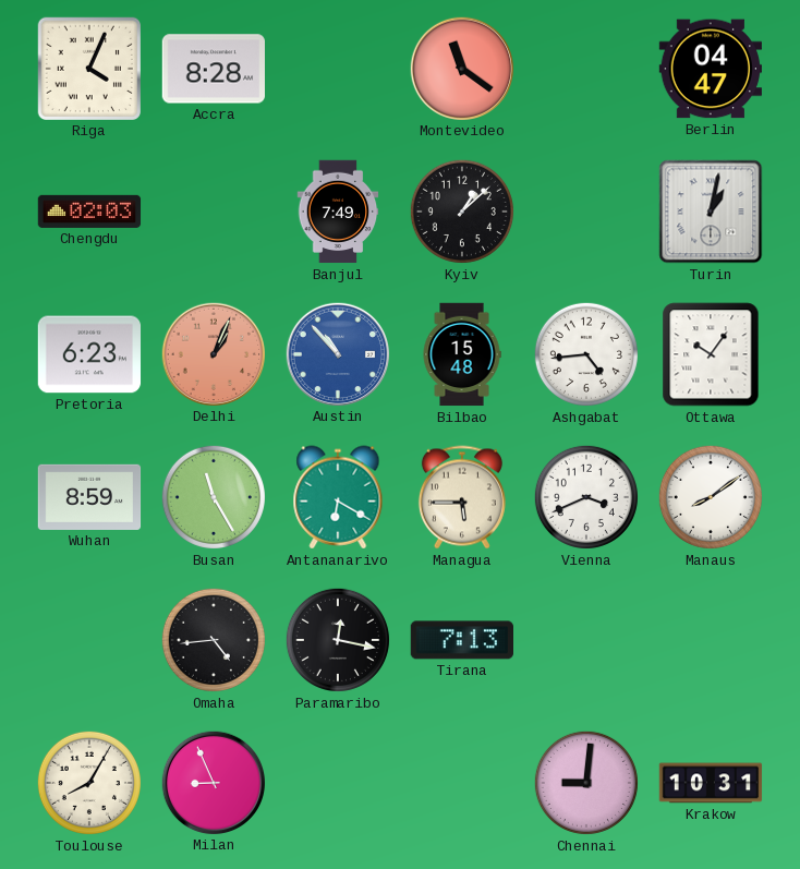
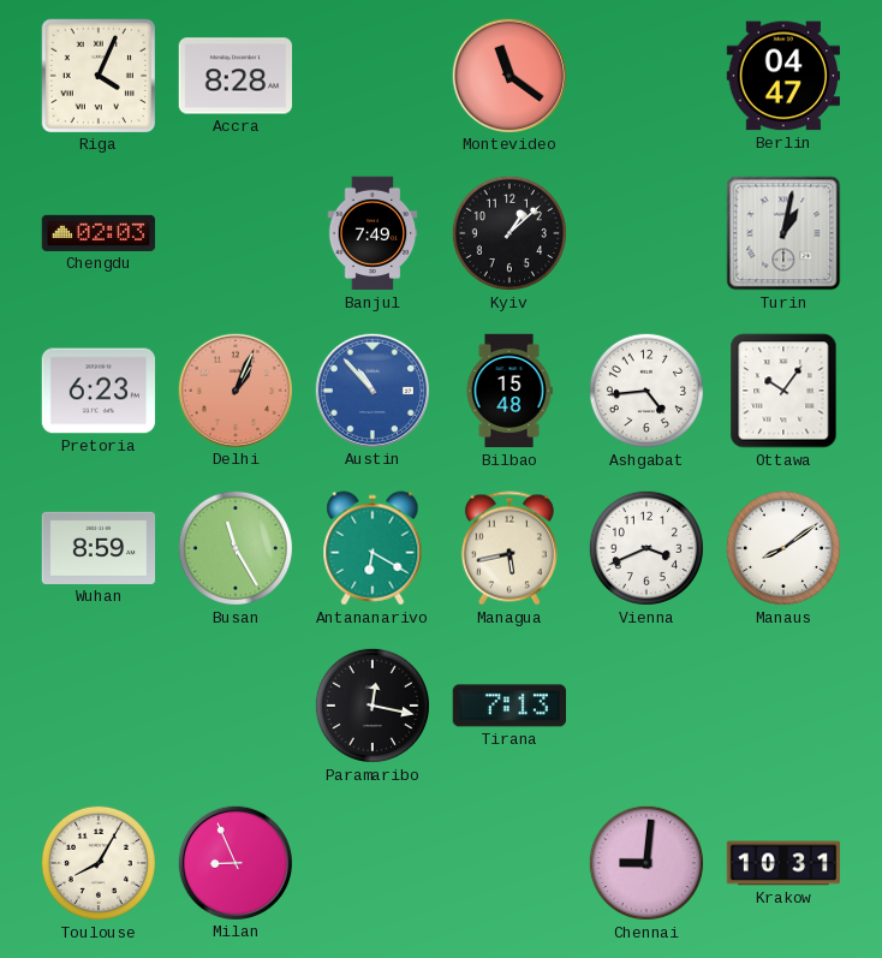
Managua: 5:45 -> 5:43
Omaha: 4:44 -> none
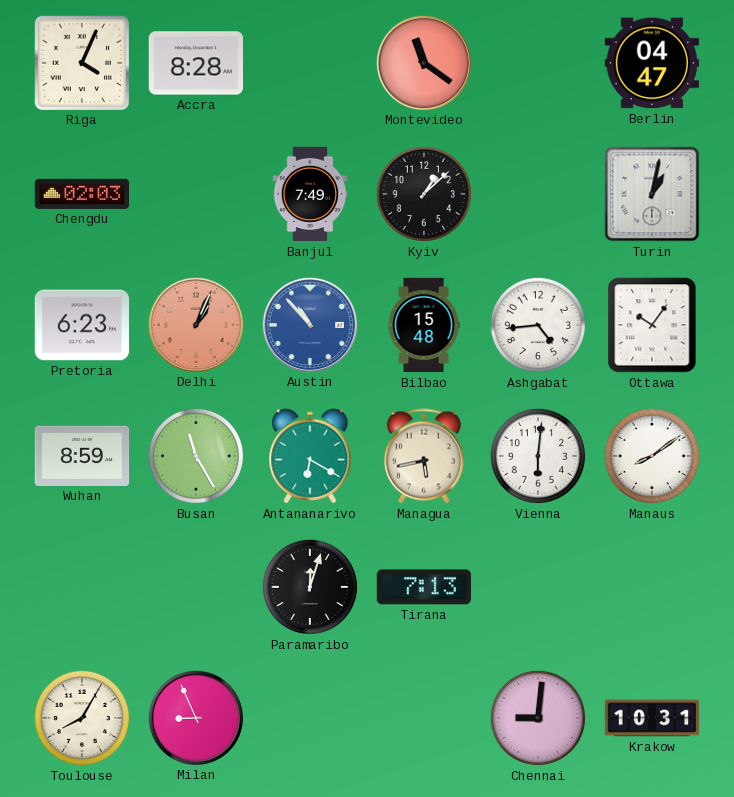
Vienna: 3:41 -> 6:01
Paramaribo: 12:17 -> 12:03
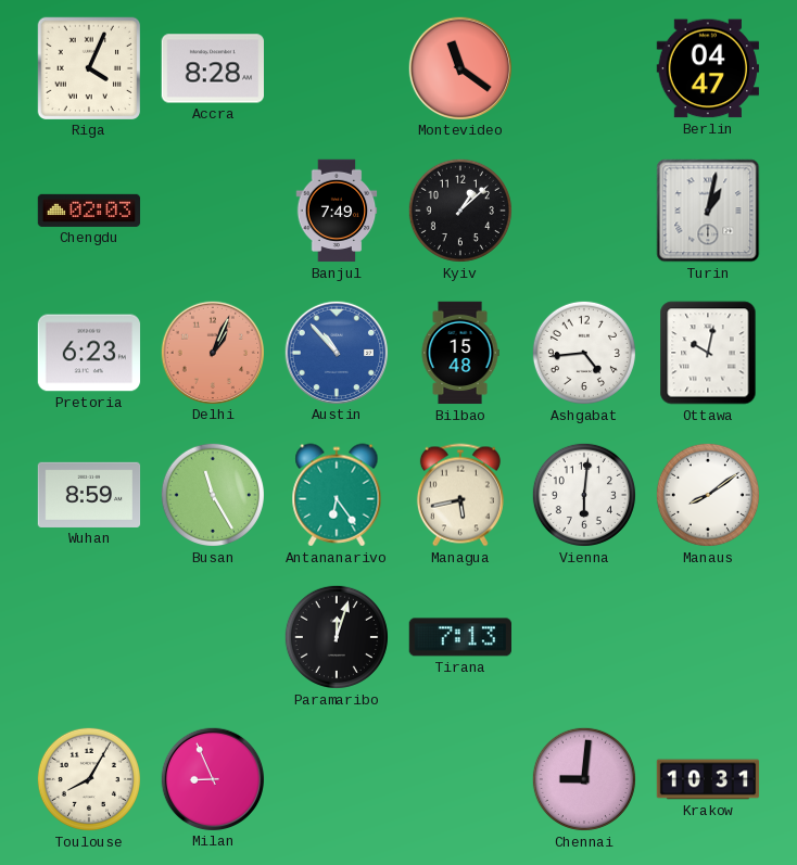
Ottawa: 10:06 -> 10:02
Antananarivo: 6:20 -> 6:24
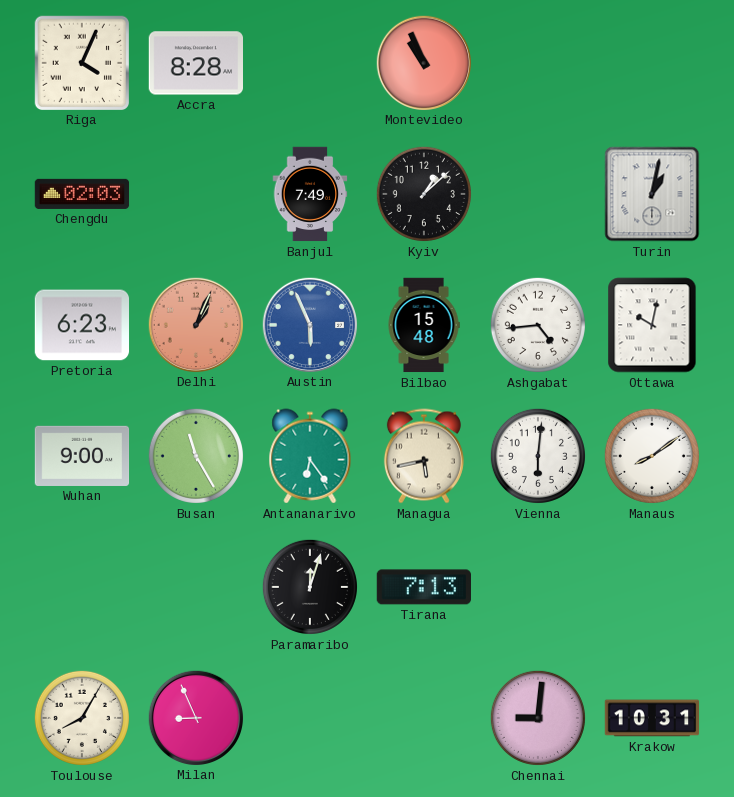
Montevideo: 11:21 -> 10:56
Berlin: 04:47 -> none
Austin: 10:53 -> 5:56
Wuhan: 8:59 -> 9:00
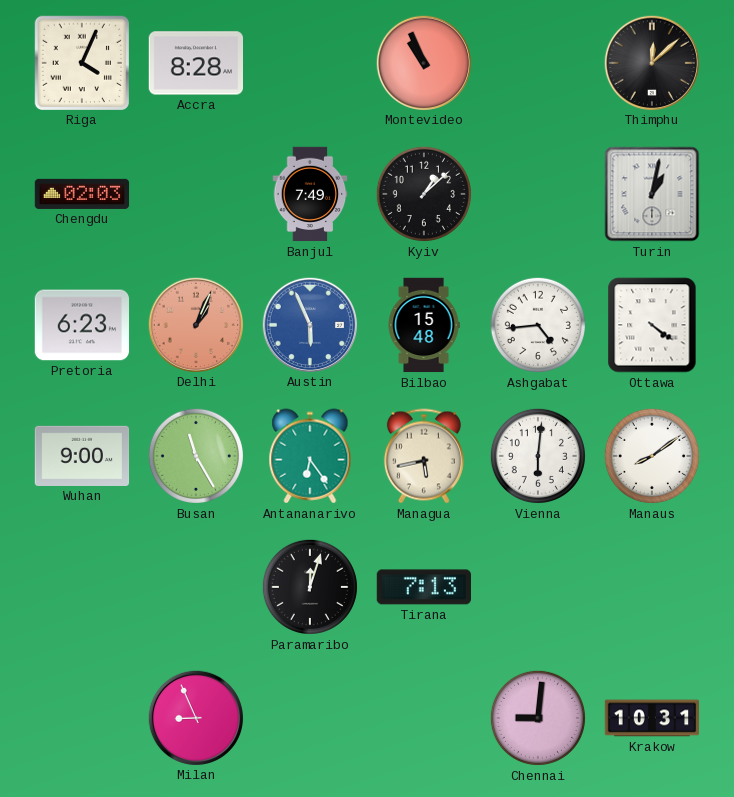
Thimphu: none -> 12:08
Ottawa: 10:02 -> 4:21
Toulouse: 8:05 -> none
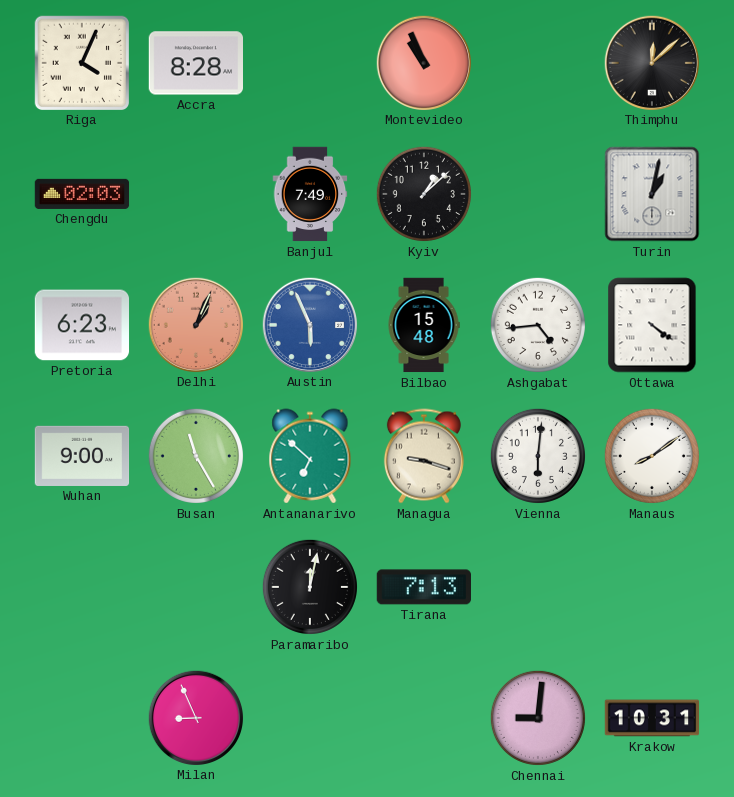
Antananarivo: 6:24 -> 6:52
Managua: 5:43 -> 9:18
Paramaribo: 12:03 -> 12:02
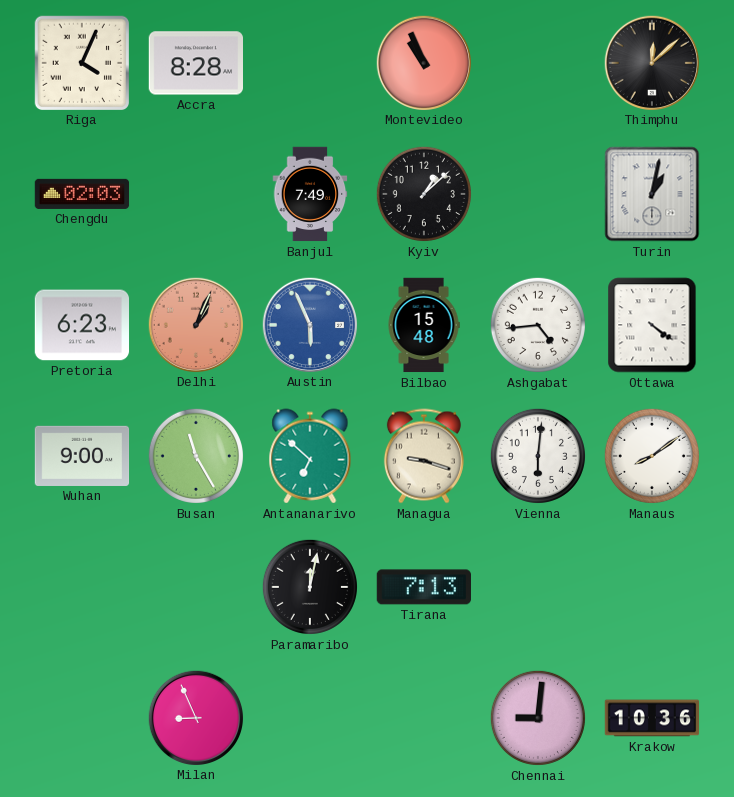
Krakow: 10:31 -> 10:36
